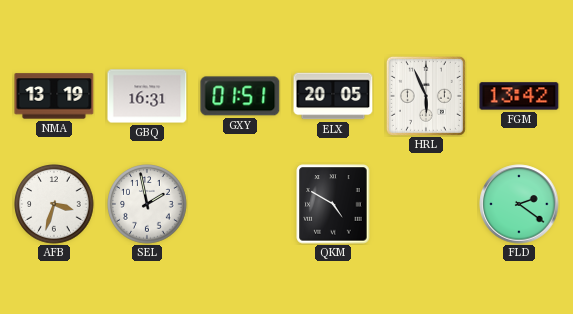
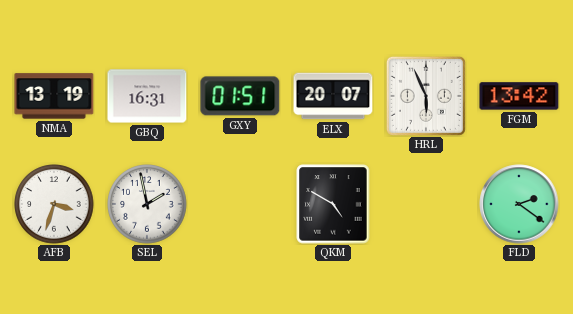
ELX: 20:05 -> 20:07
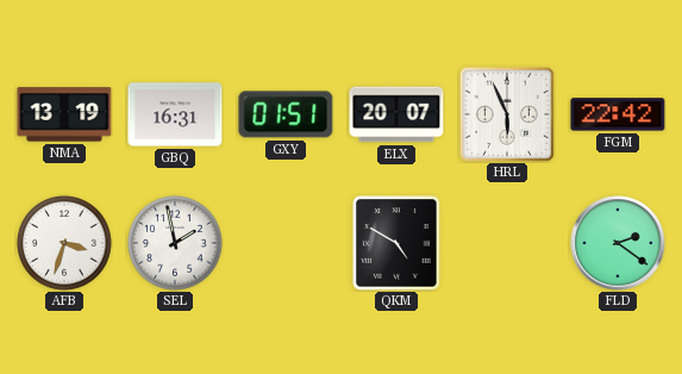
FGM: 13:42 -> 22:42
